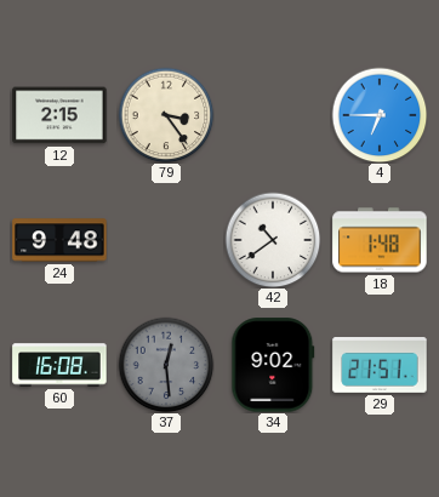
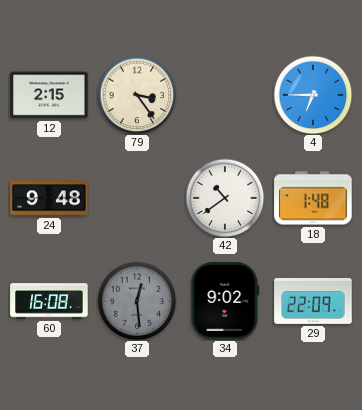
29: 21:51 -> 22:09
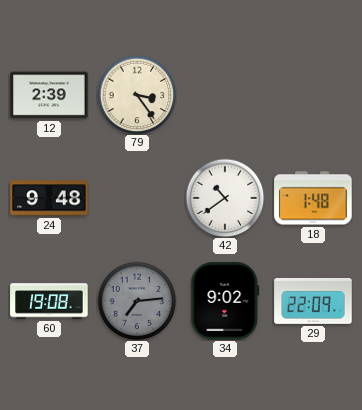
12: 2:15 -> 2:39
4: 6:45 -> none
60: 16:08 -> 19:08
37: 12:29 -> 7:14
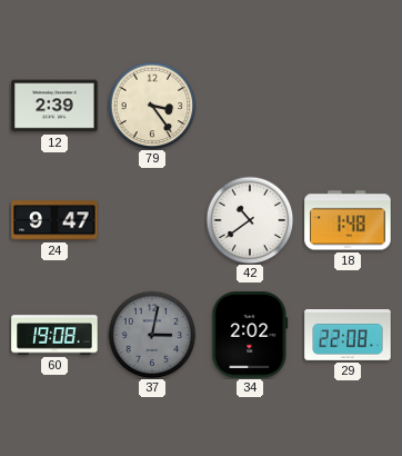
24: 9:48 -> 9:47
37: 7:14 -> 3:02
34: 9:02 -> 2:02
29: 22:09 -> 22:08
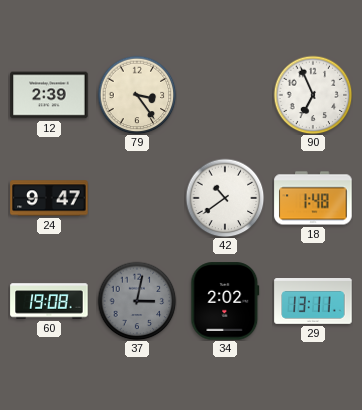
90: none -> 6:56
29: 22:08 -> 13:11
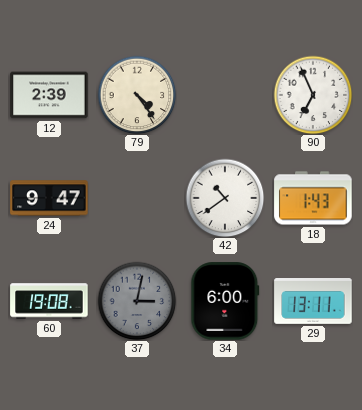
79: 3:24 -> 4:24
18: 1:48 -> 1:43
34: 2:02 -> 6:00
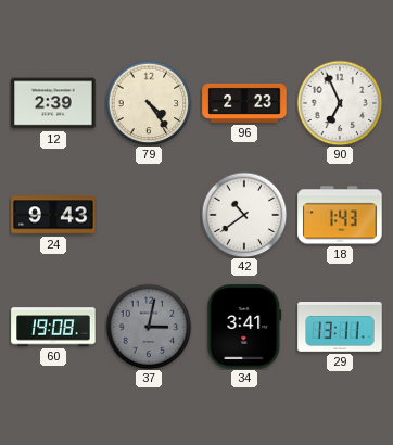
96: none -> 2:23
24: 9:47 -> 9:43
34: 6:00 -> 3:41
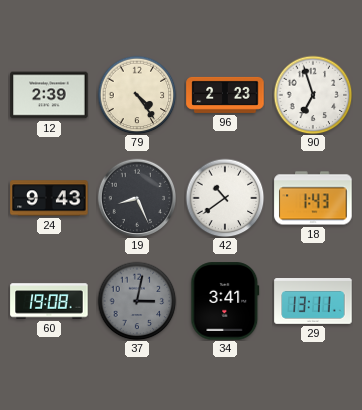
90: 6:56 -> 6:57
19: none -> 8:26
